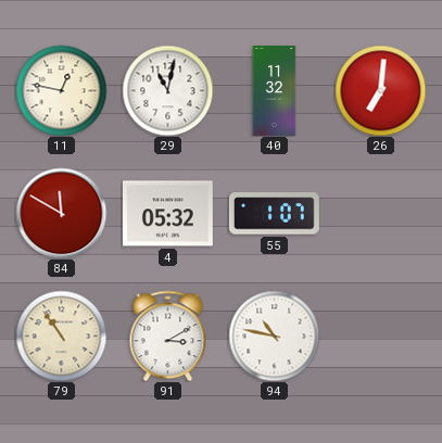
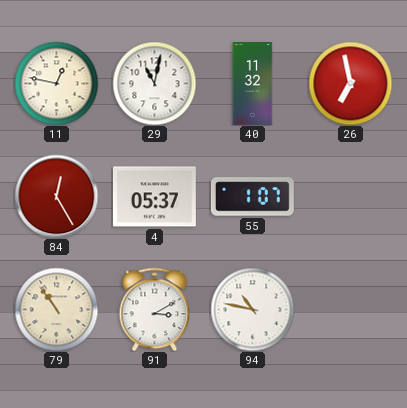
26: 7:01 -> 6:58
84: 11:50 -> 12:25
4: 05:32 -> 05:37
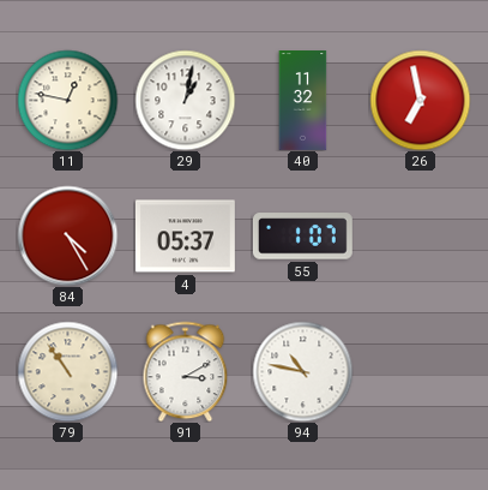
29: 11:02 -> 1:02
84: 12:25 -> 4:25
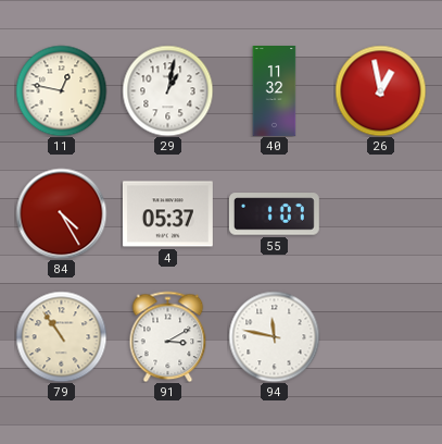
26: 6:58 -> 12:58
94: 10:47 -> 11:47
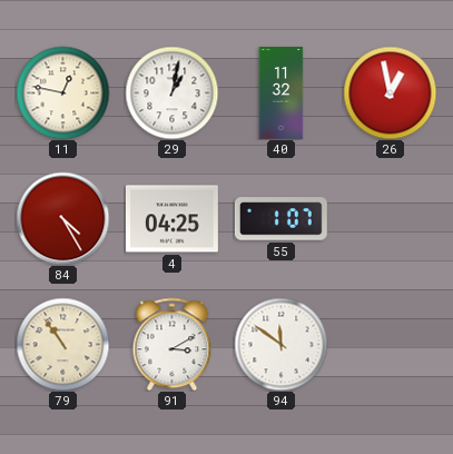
4: 05:37 -> 04:25
94: 11:47 -> 11:51
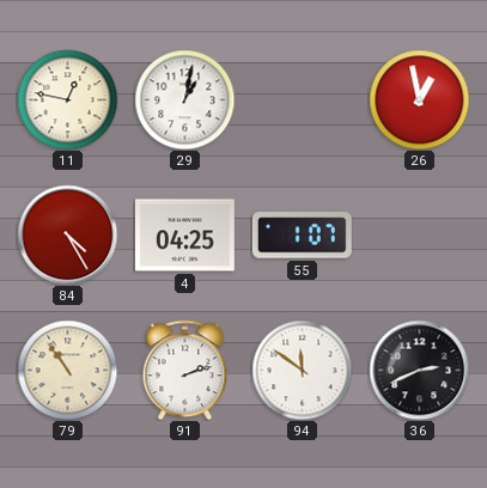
40: 11:32 -> none
91: 3:10 -> 2:12
36: none -> 2:41
